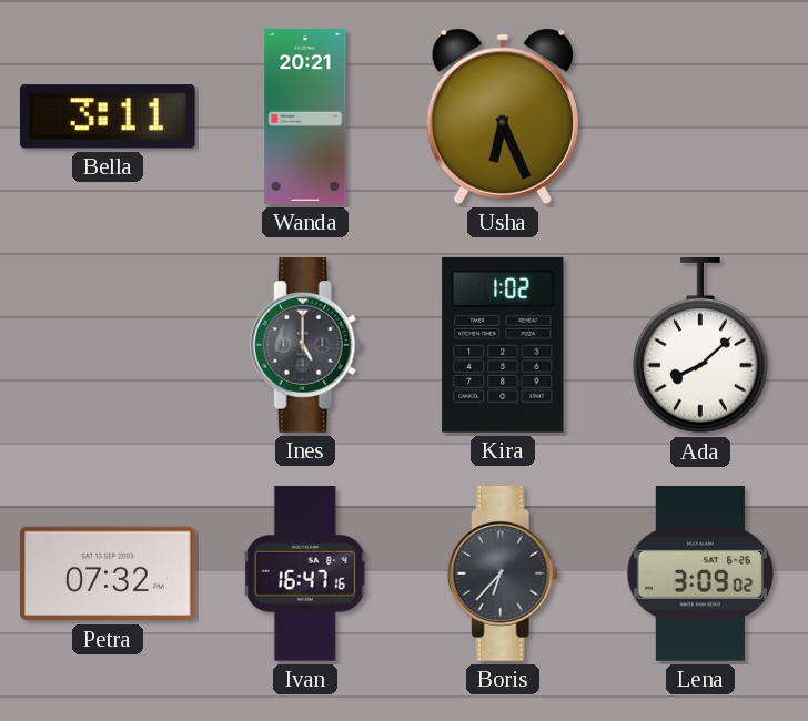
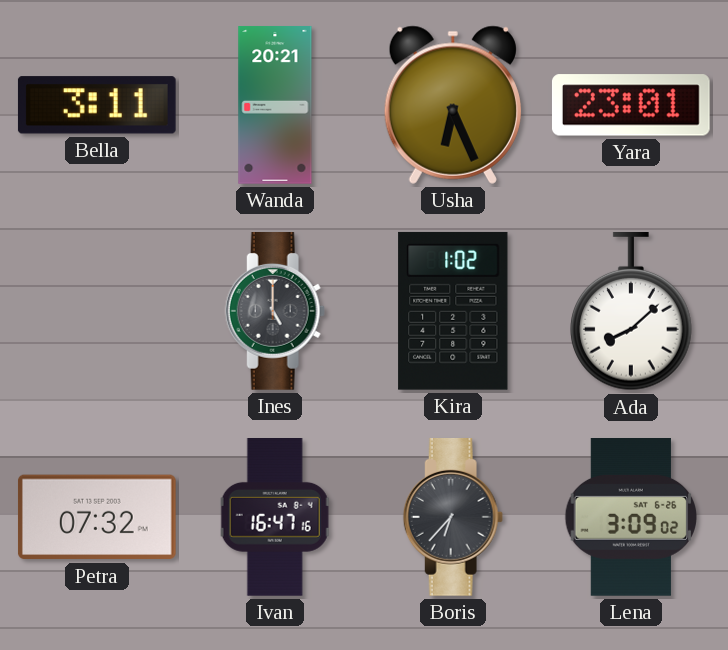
Yara: none -> 23:01
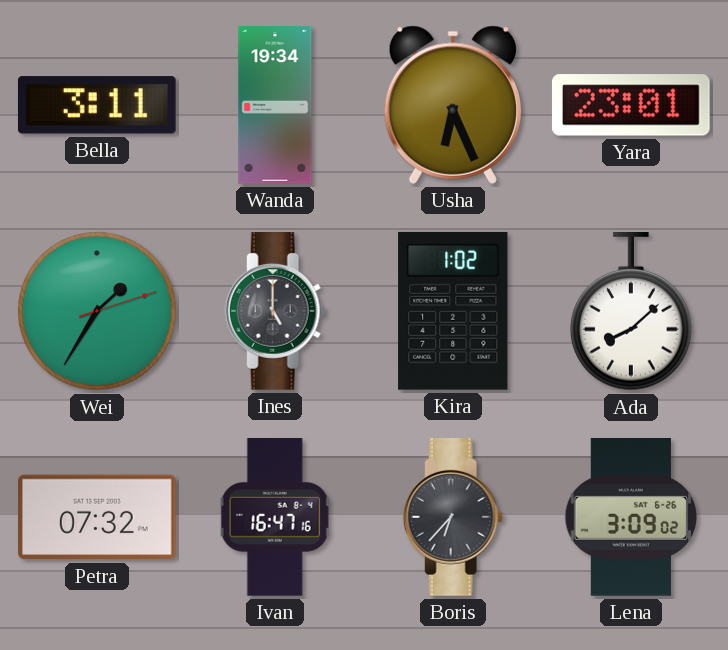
Wanda: 20:21 -> 19:34
Wei: none -> 1:35
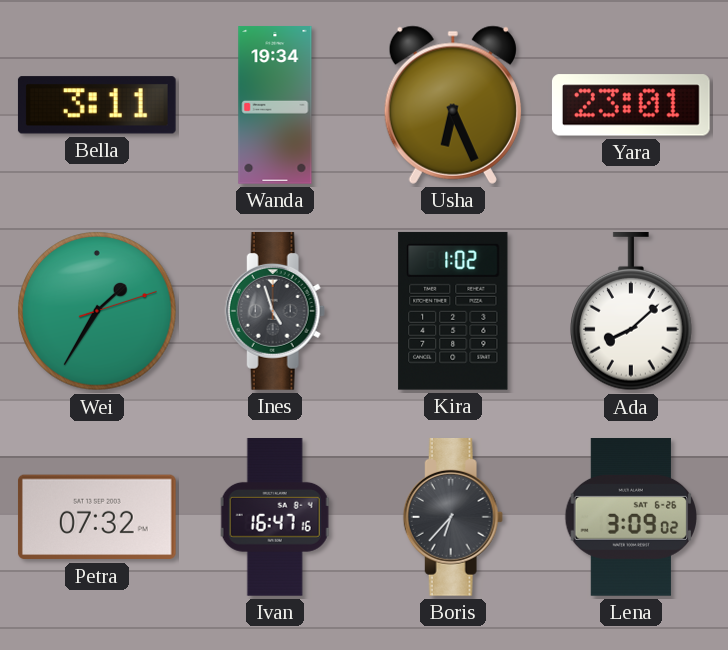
Ines: 5:00 -> 4:57
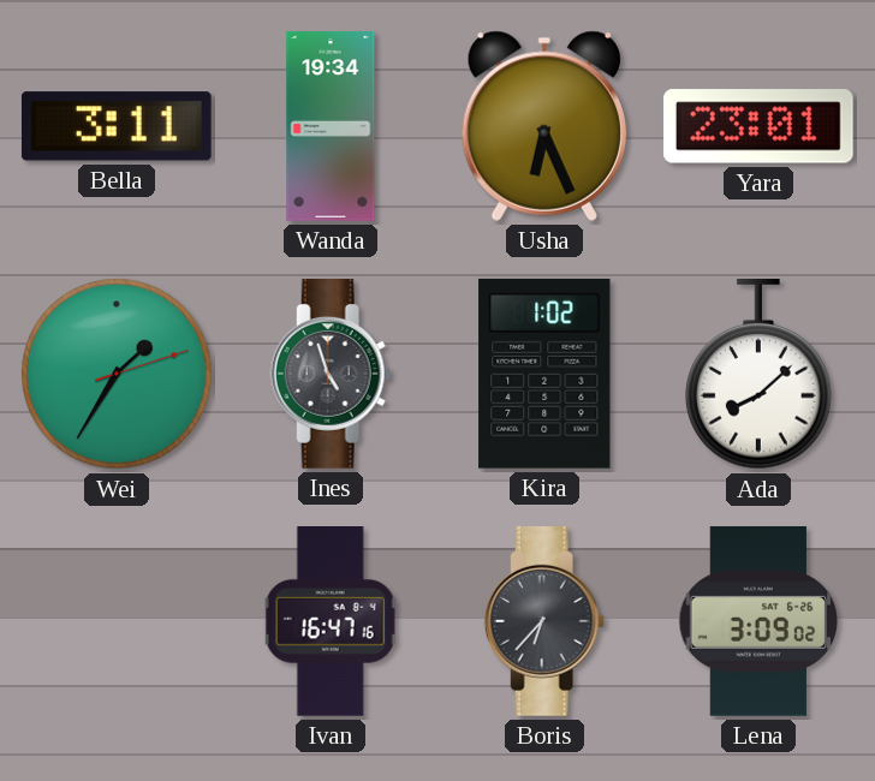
Petra: 07:32 -> none
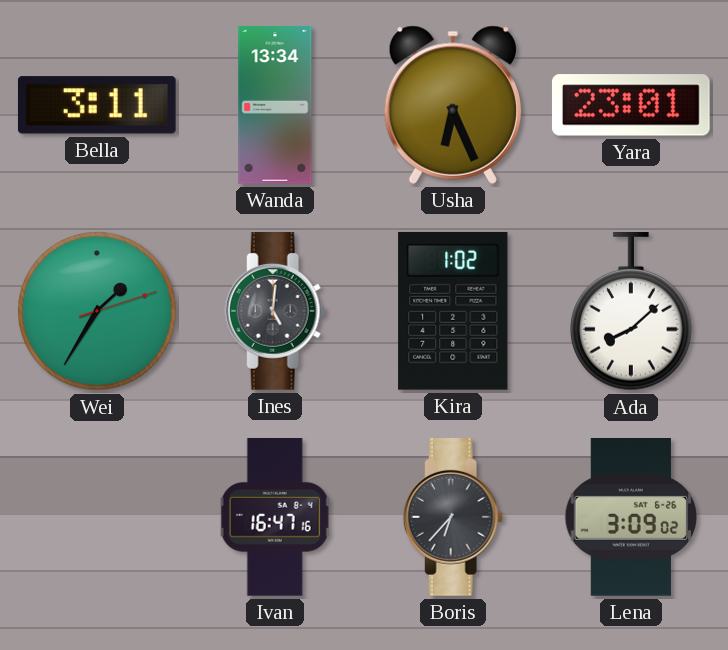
Wanda: 19:34 -> 13:34
Ines: 4:57 -> 5:01
